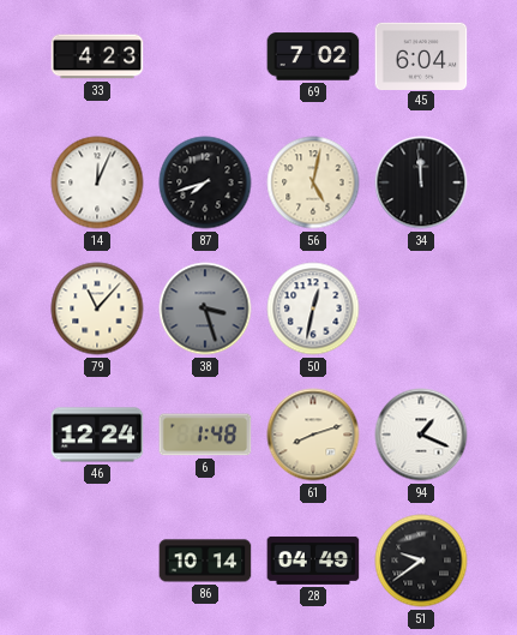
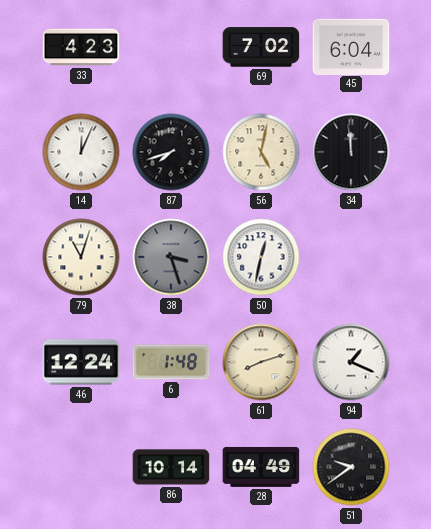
79: 11:07 -> 11:03
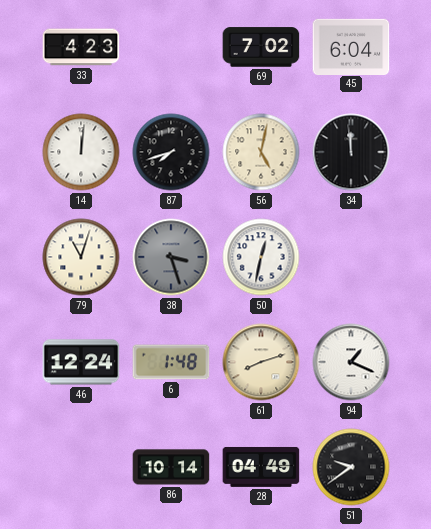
14: 12:04 -> 12:01
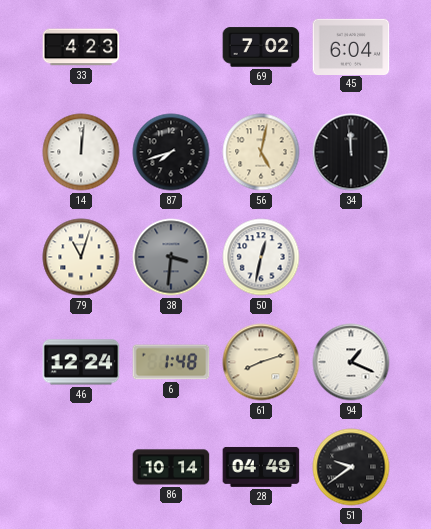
38: 3:27 -> 3:31
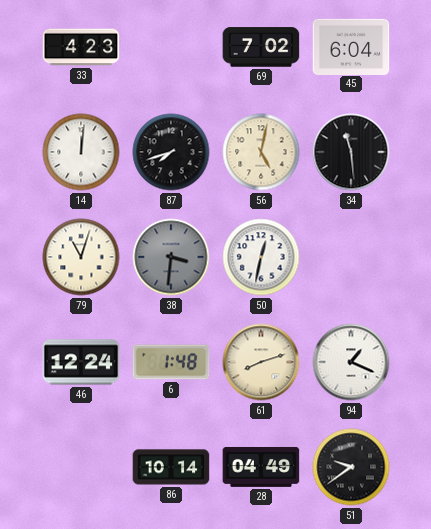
34: 11:59 -> 11:29
